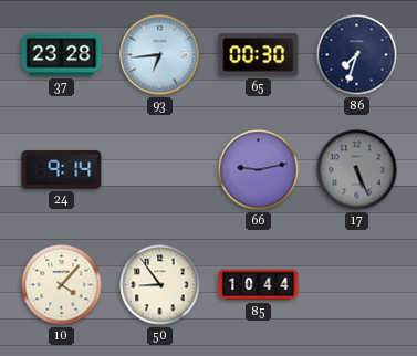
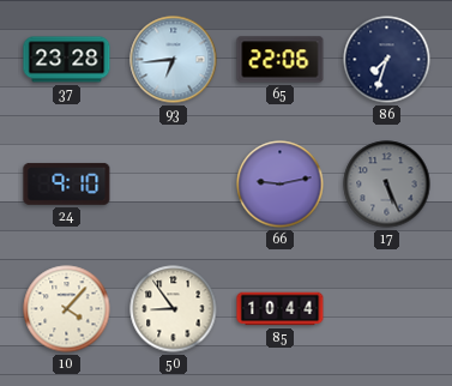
65: 00:30 -> 22:06
24: 9:14 -> 9:10
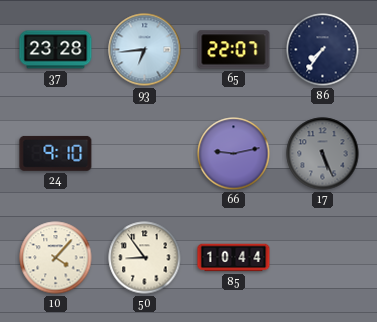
65: 22:06 -> 22:07
86: 7:33 -> 7:36
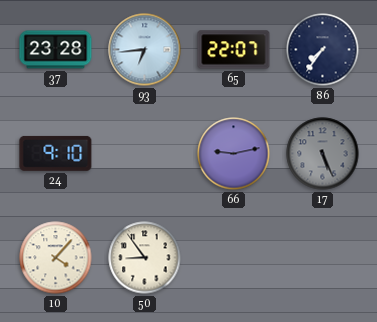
85: 10:44 -> none
